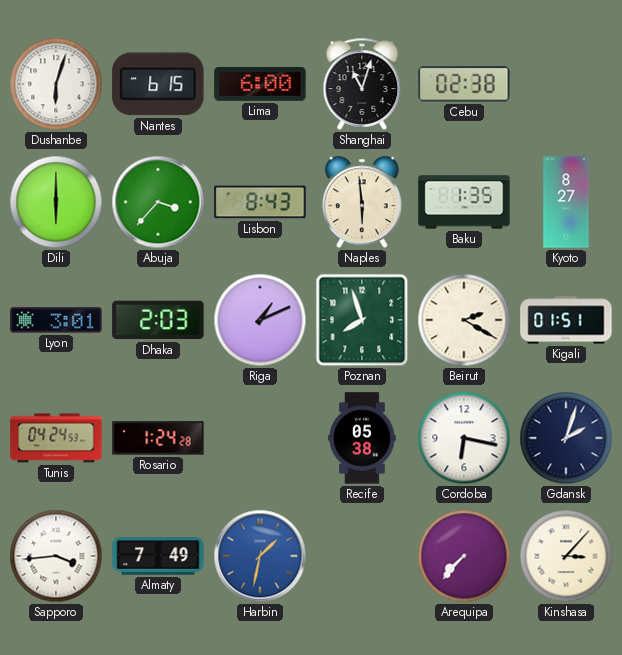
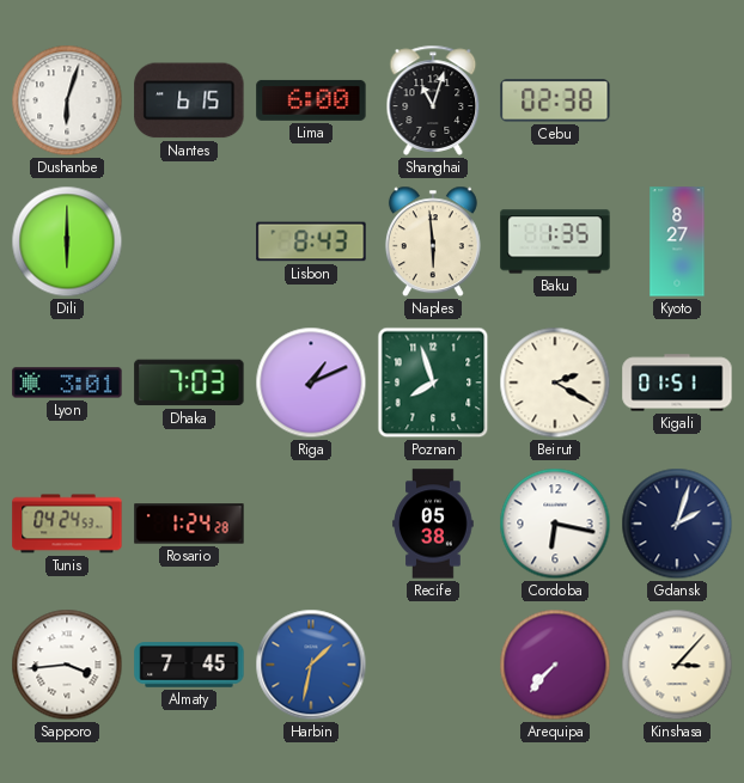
Abuja: 3:37 -> none
Dhaka: 2:03 -> 7:03
Almaty: 7:49 -> 7:45
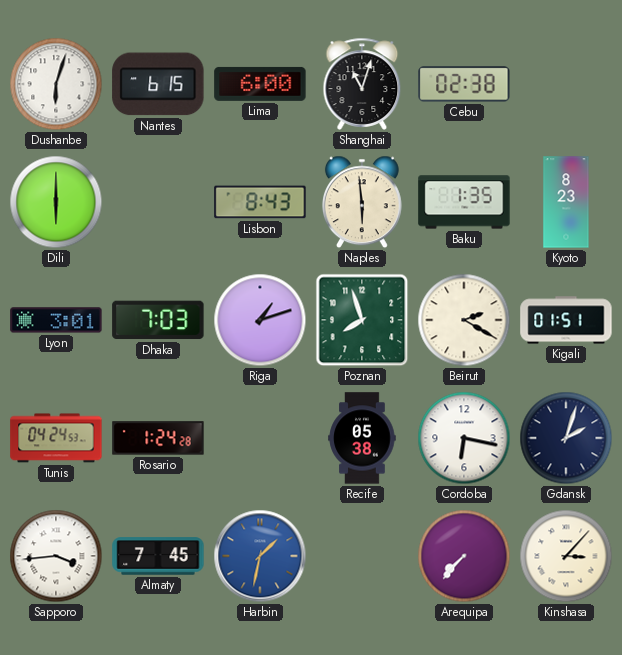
Kyoto: 8:27 -> 8:23
Riga: 1:11 -> 1:12
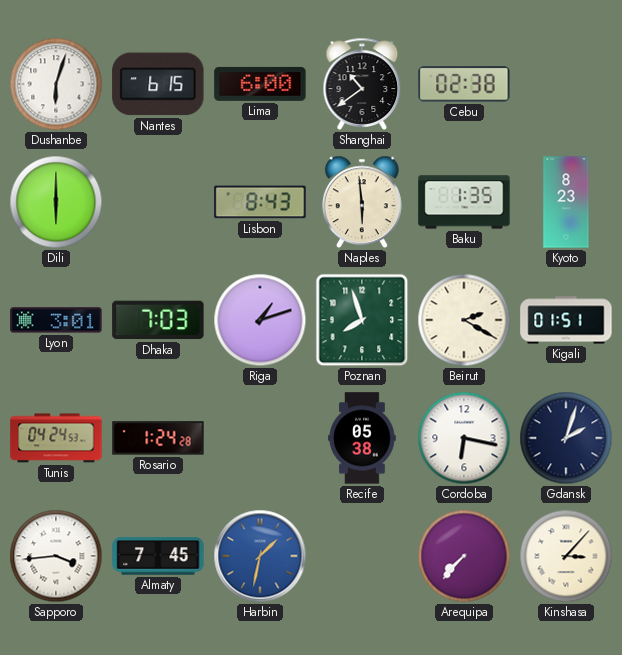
Shanghai: 11:03 -> 10:39
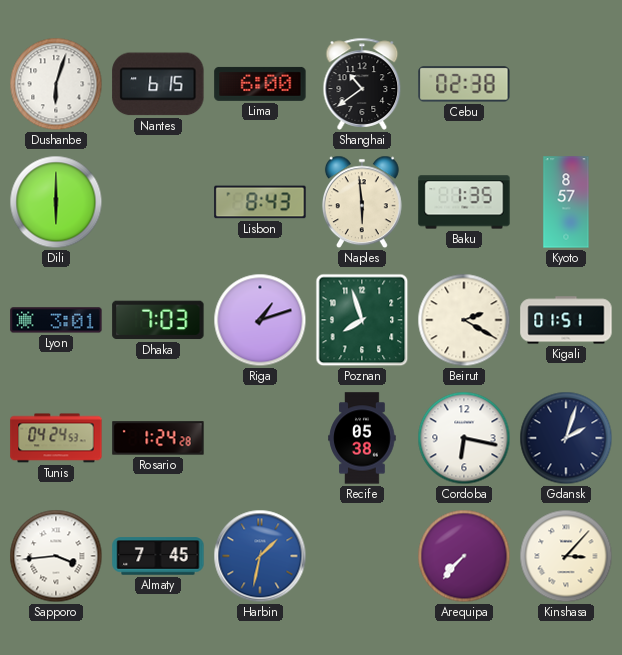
Kyoto: 8:23 -> 8:57
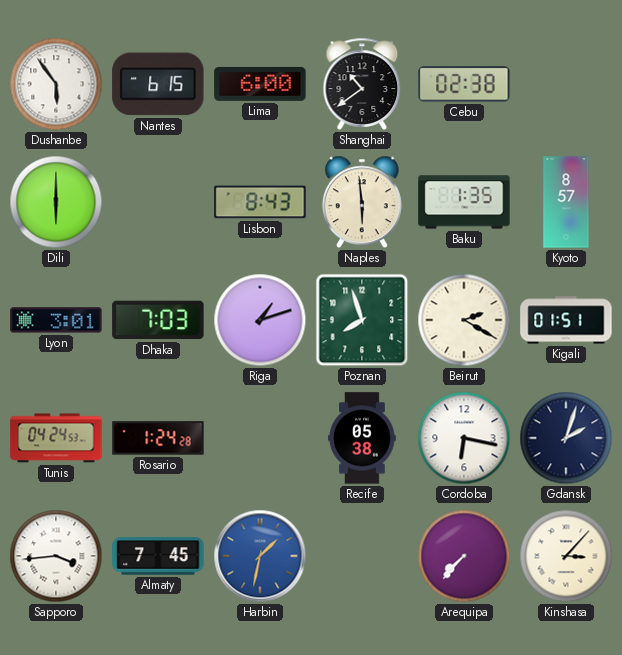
Dushanbe: 6:03 -> 5:54
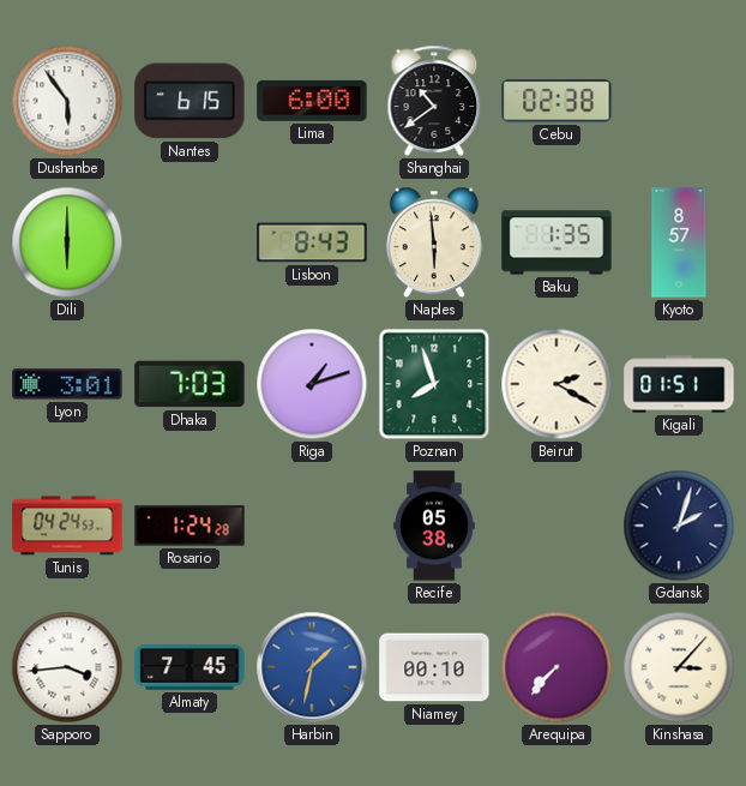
Cordoba: 6:17 -> none
Niamey: none -> 00:10
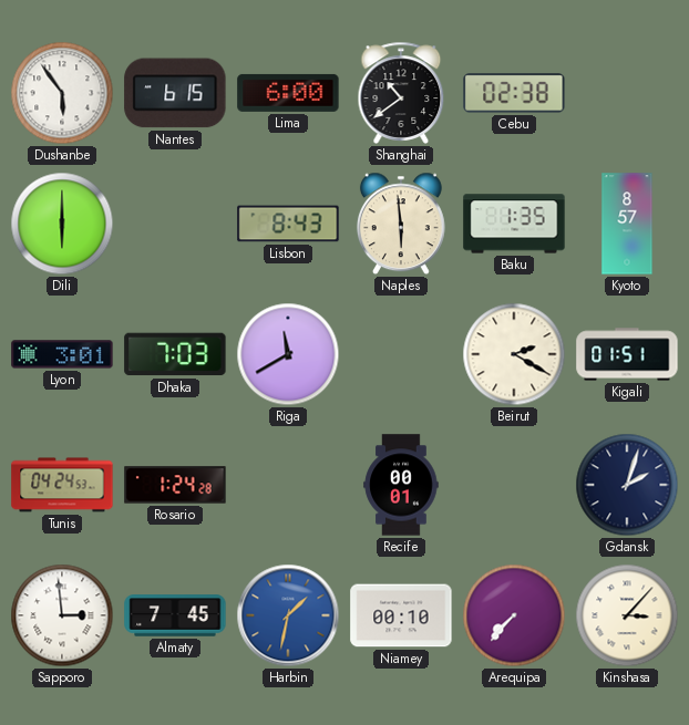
Riga: 1:12 -> 11:40
Poznan: 7:57 -> none
Recife: 05:38 -> 00:01
Sapporo: 3:44 -> 2:59
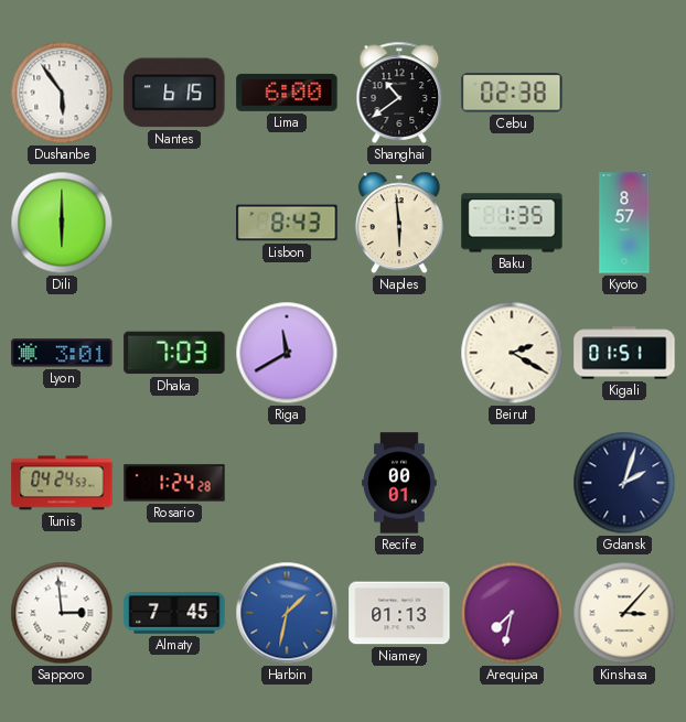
Niamey: 00:10 -> 01:13
Arequipa: 7:37 -> 7:32
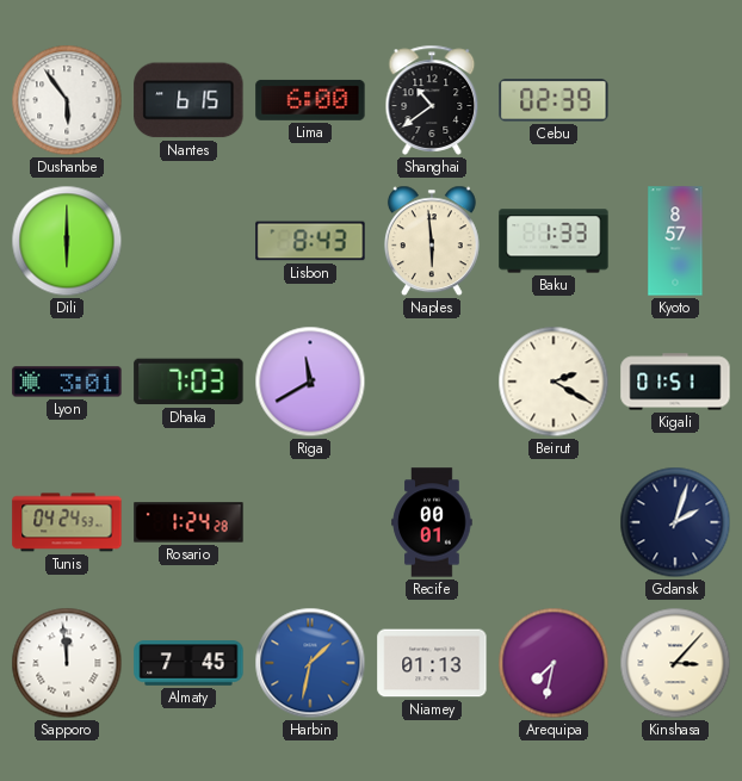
Cebu: 02:38 -> 02:39
Baku: 1:35 -> 1:33
Sapporo: 2:59 -> 11:59
